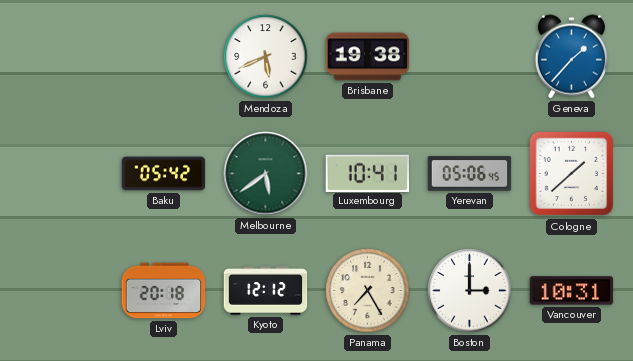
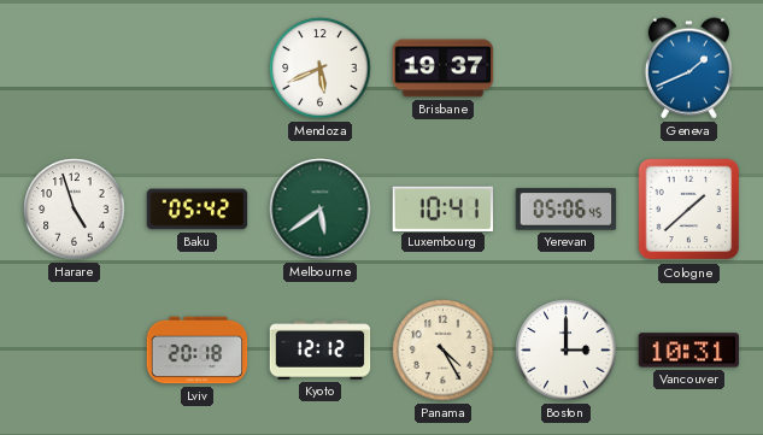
Brisbane: 19:38 -> 19:37
Geneva: 1:37 -> 1:41
Harare: none -> 4:57
Panama: 7:25 -> 4:25
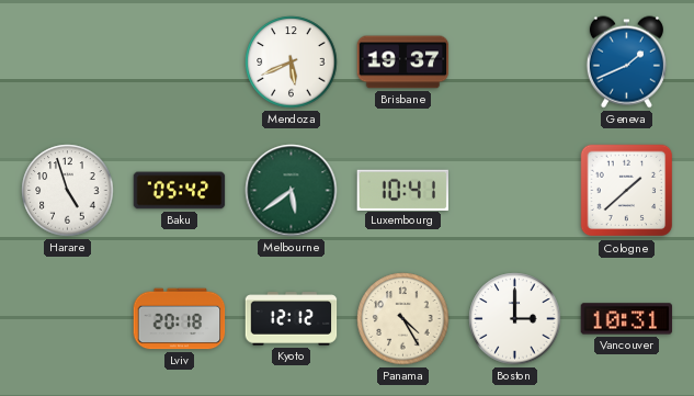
Yerevan: 05:06 -> none
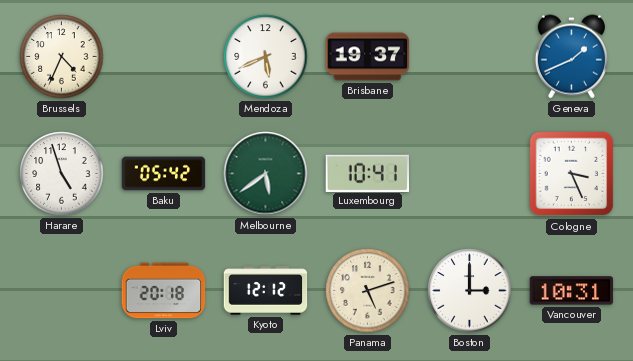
Brussels: none -> 4:34
Cologne: 1:38 -> 3:26
Panama: 4:25 -> 5:12
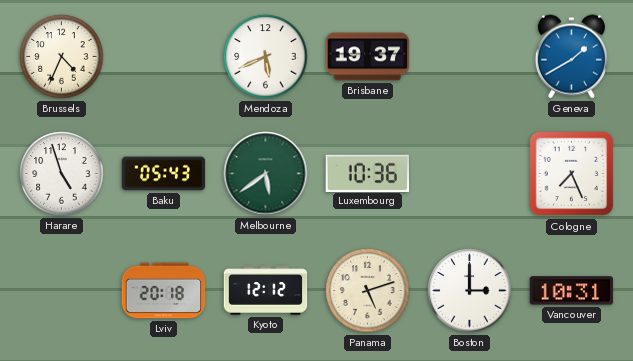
Geneva: 1:41 -> 1:40
Baku: 05:42 -> 05:43
Luxembourg: 10:41 -> 10:36
Cologne: 3:26 -> 7:26
